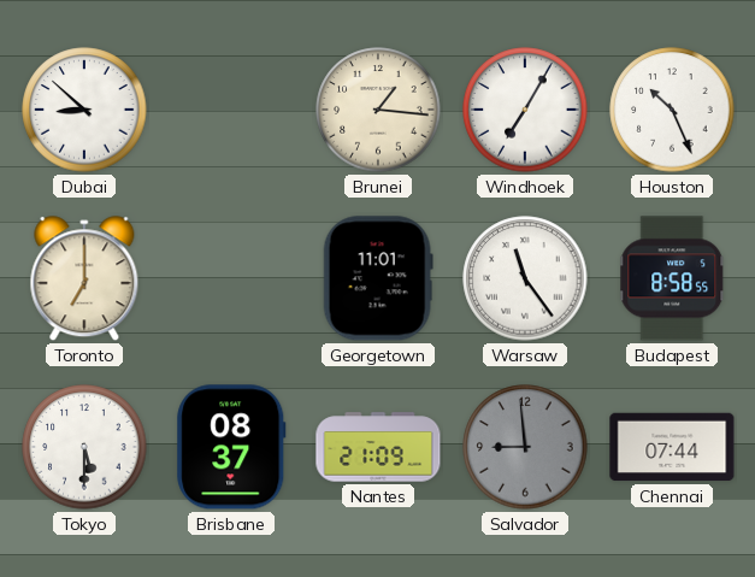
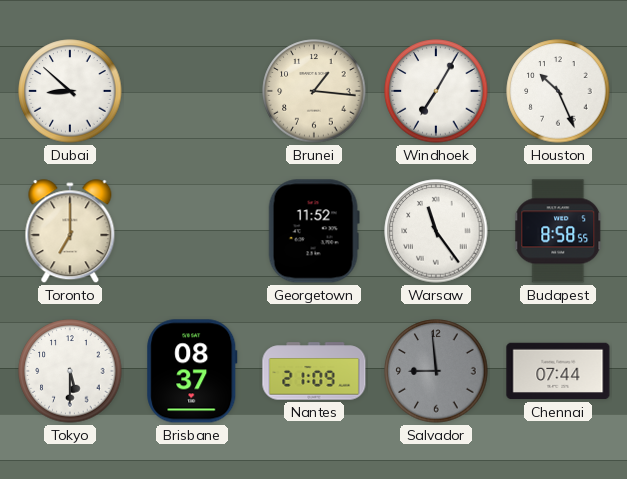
Georgetown: 11:01 -> 11:52
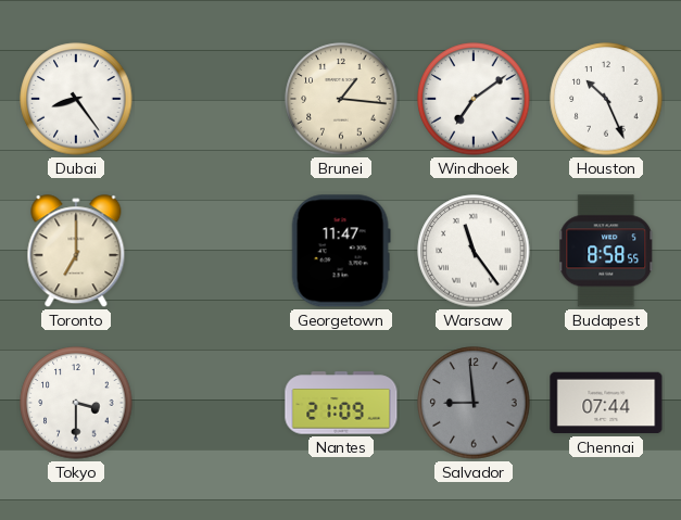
Dubai: 8:52 -> 8:24
Windhoek: 7:05 -> 7:09
Georgetown: 11:52 -> 11:47
Tokyo: 5:30 -> 3:30
Brisbane: 08:37 -> none
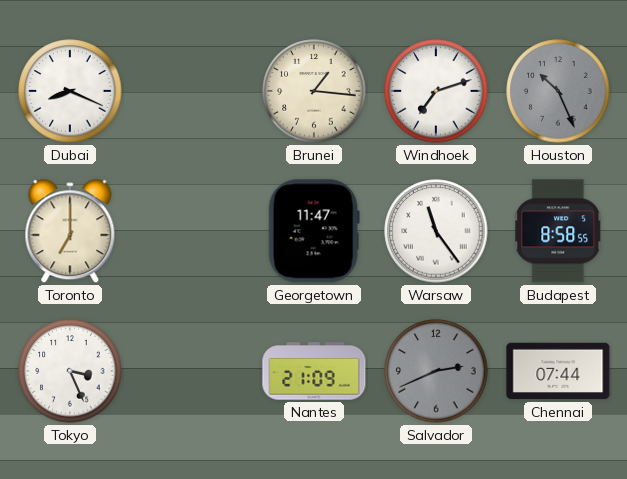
Dubai: 8:24 -> 8:19
Windhoek: 7:09 -> 7:12
Houston dial: white -> grey
Tokyo: 3:30 -> 3:26
Salvador: 8:59 -> 2:41
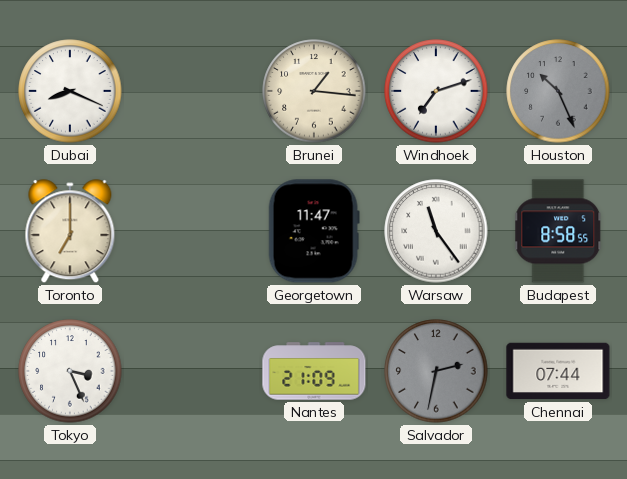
Salvador: 2:41 -> 2:32
